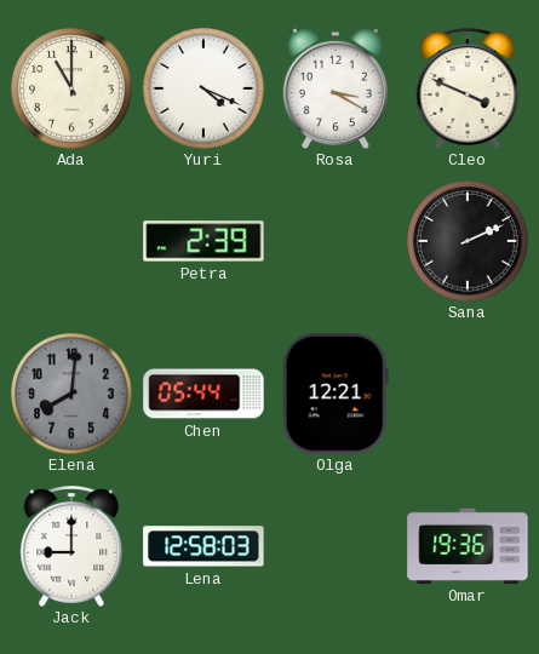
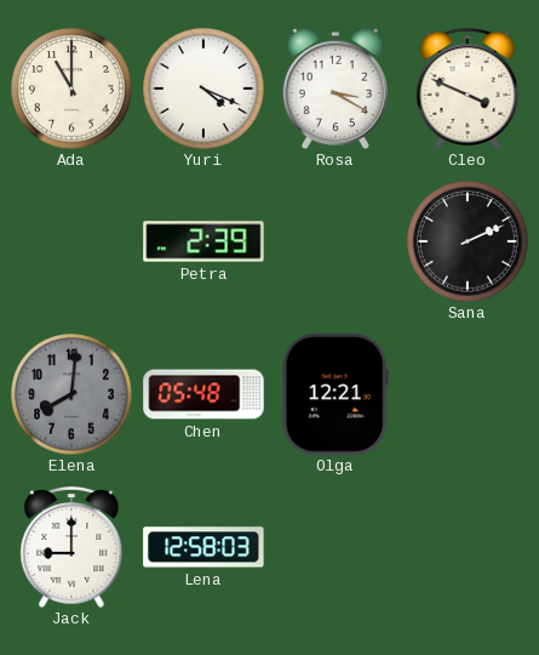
Chen: 05:44 -> 05:48
Omar: 19:36 -> none
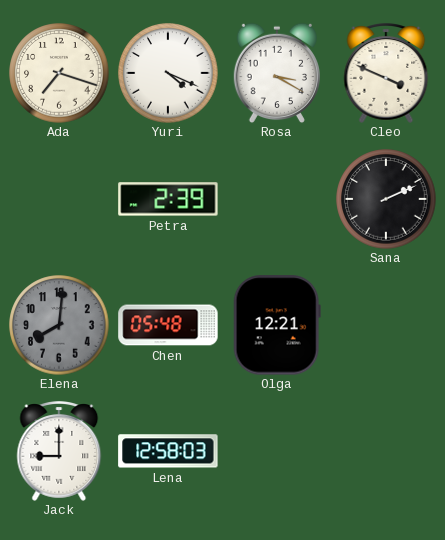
Ada: 11:00 -> 7:18
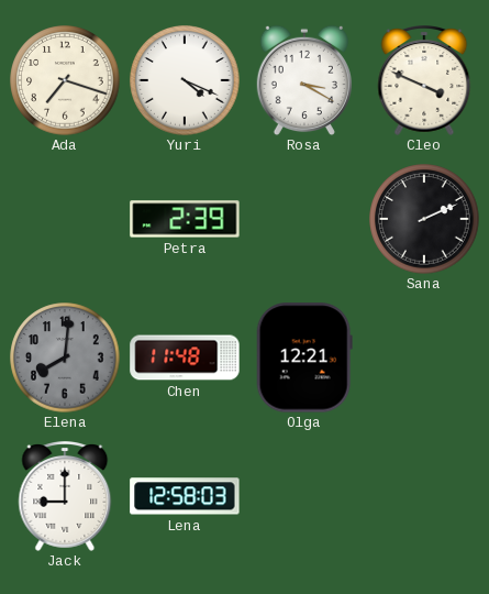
Chen: 05:48 -> 11:48
